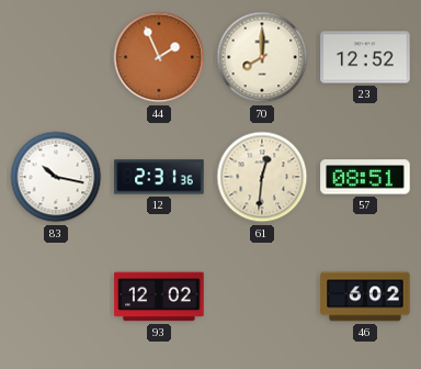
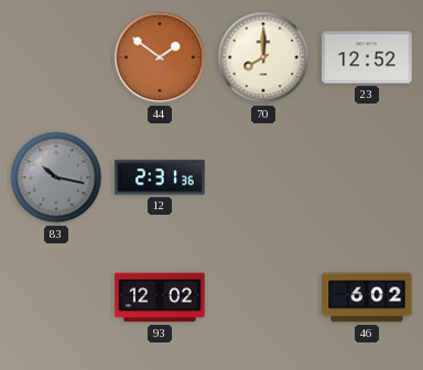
44: 1:56 -> 1:51
83 dial: white -> grey
61: 12:31 -> none
57: 08:51 -> none
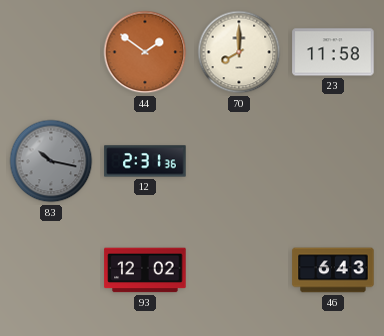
23: 12:52 -> 11:58
46: 6:02 -> 6:43
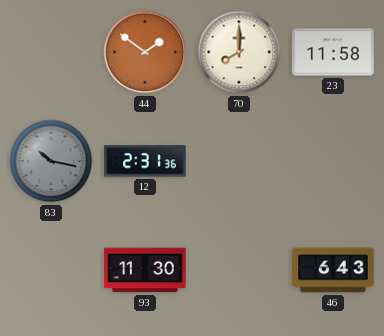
93: 12:02 -> 11:30
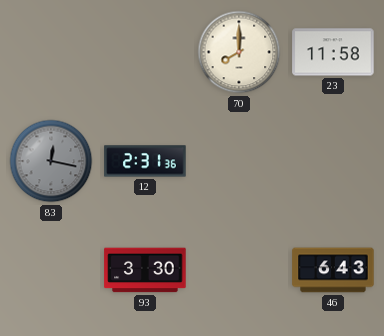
44: 1:51 -> none
83: 10:17 -> 12:17
93: 11:30 -> 3:30
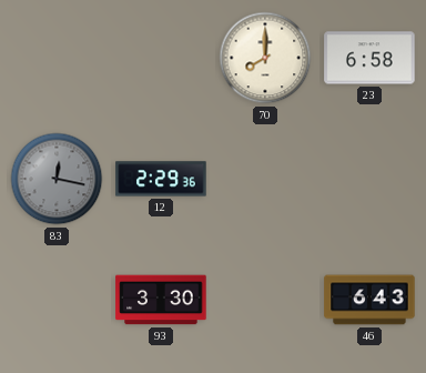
23: 11:58 -> 6:58
12: 2:31 -> 2:29
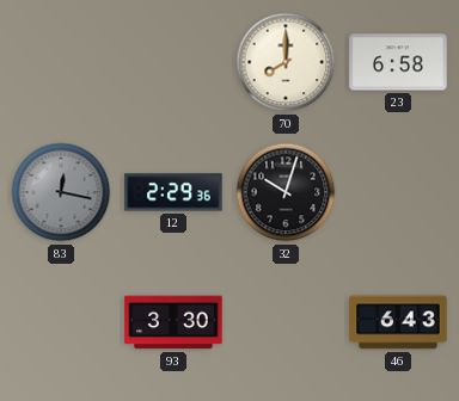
32: none -> 10:03
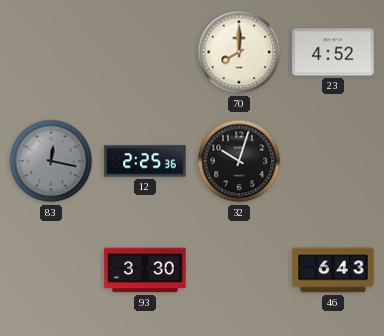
23: 6:58 -> 4:52
12: 2:29 -> 2:25
